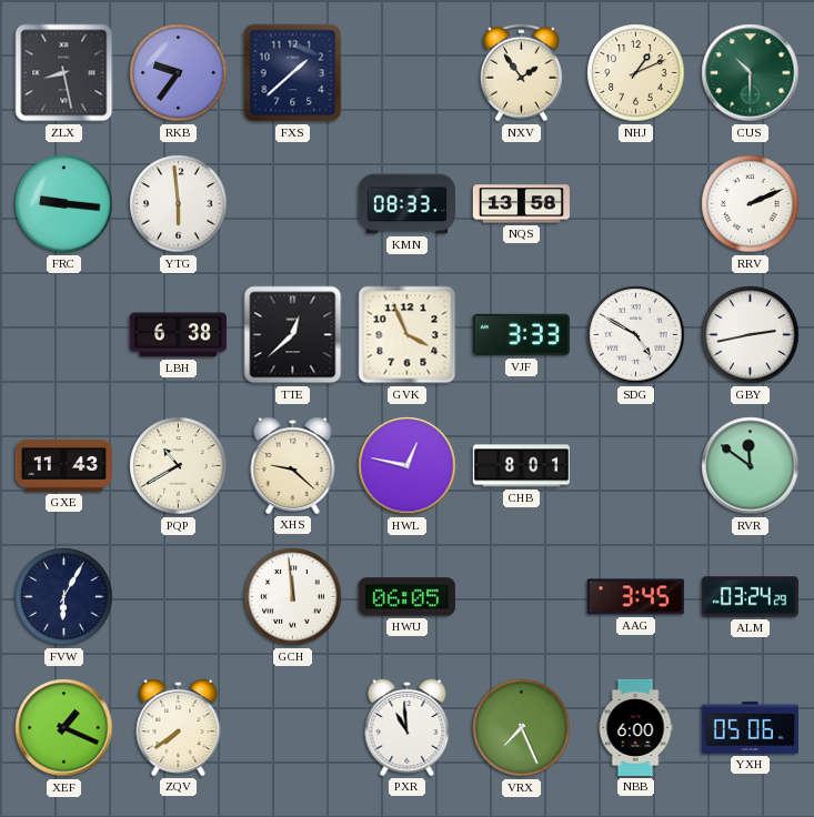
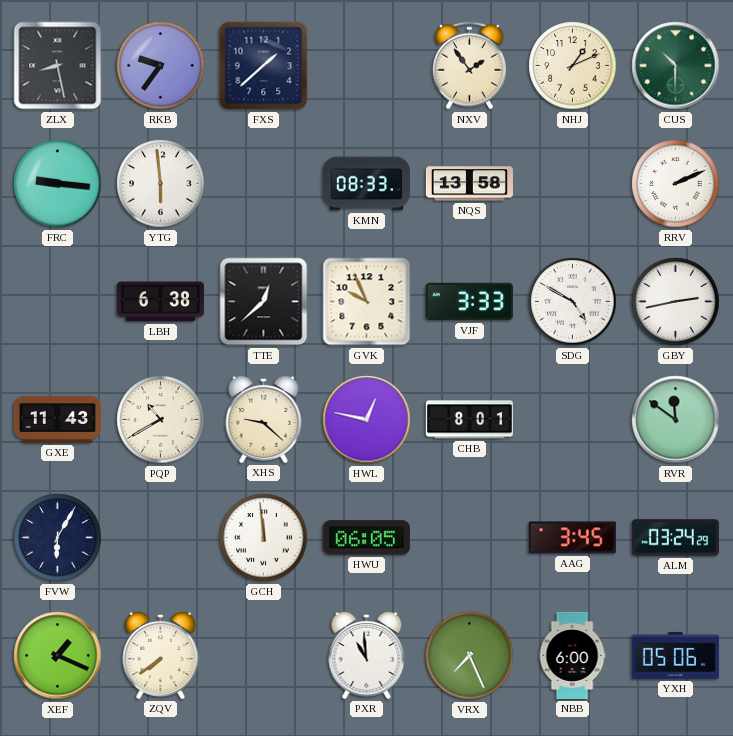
GVK: 3:56 -> 9:56
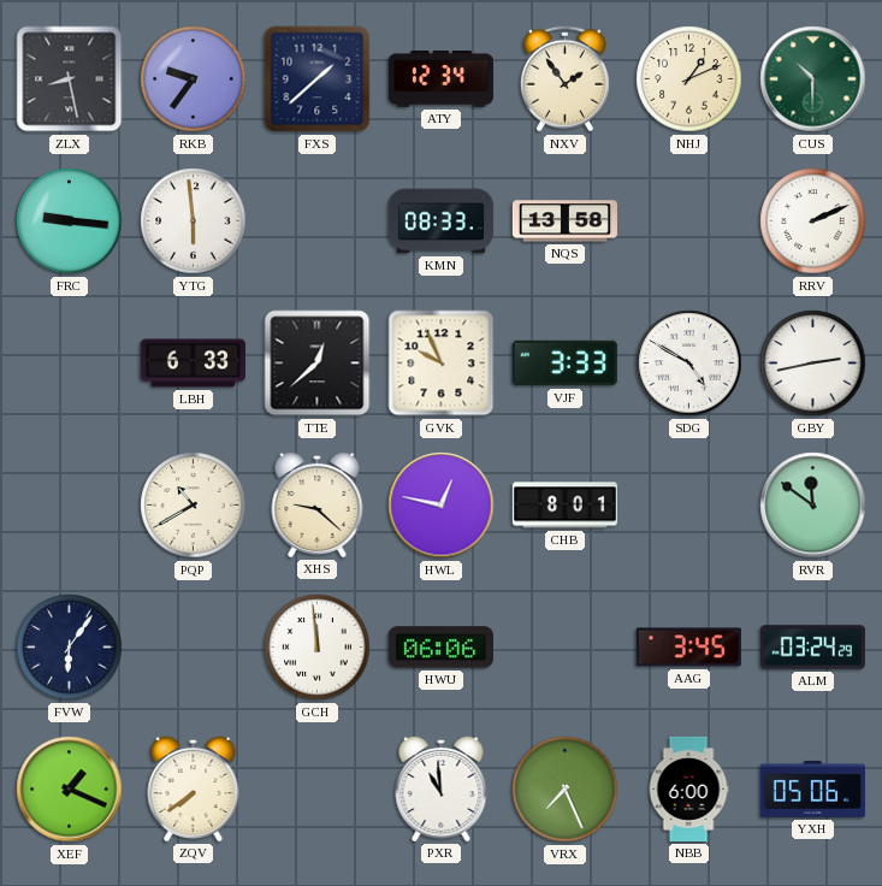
ATY: none -> 12:34
LBH: 6:38 -> 6:33
GXE: 11:43 -> none
FVW: 6:05 -> 6:06
HWU: 06:05 -> 06:06
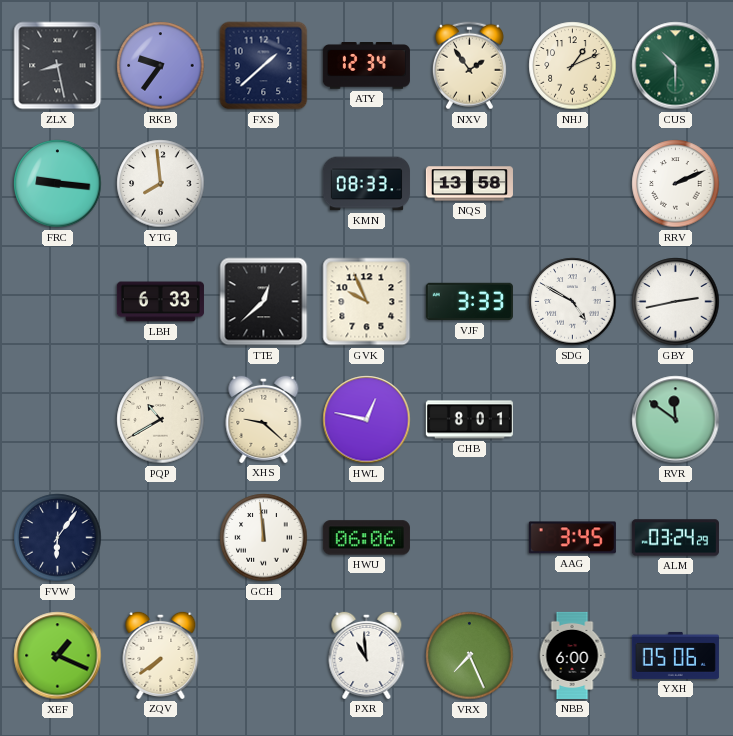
YTG: 5:59 -> 7:59
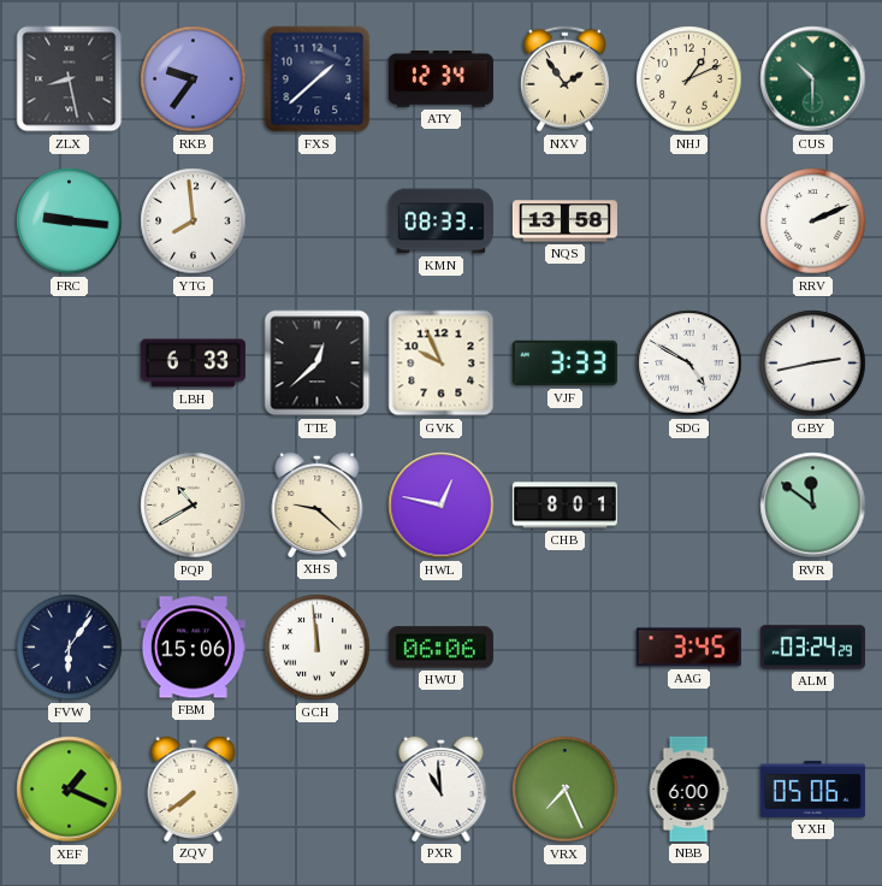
FBM: none -> 15:06
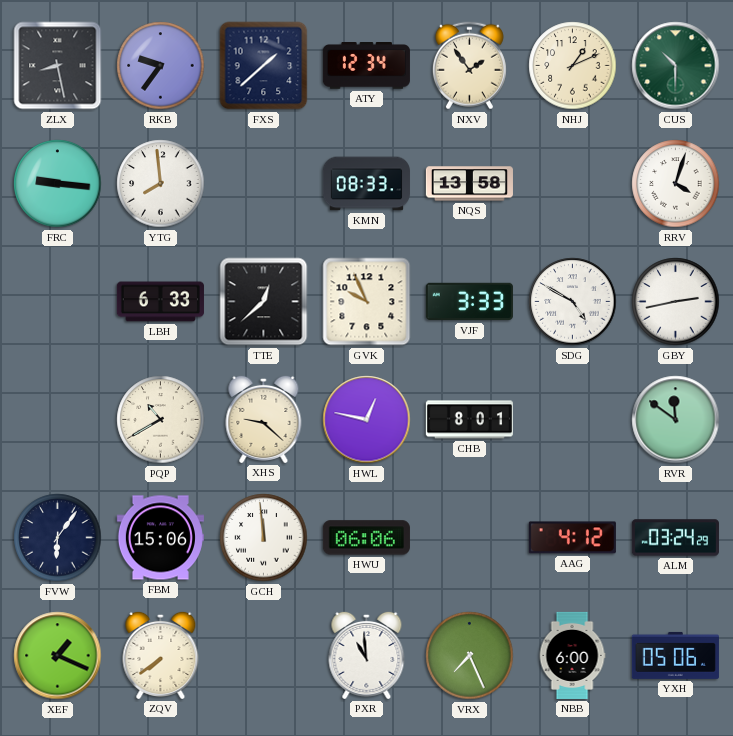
RRV: 2:11 -> 4:03
AAG: 3:45 -> 4:12
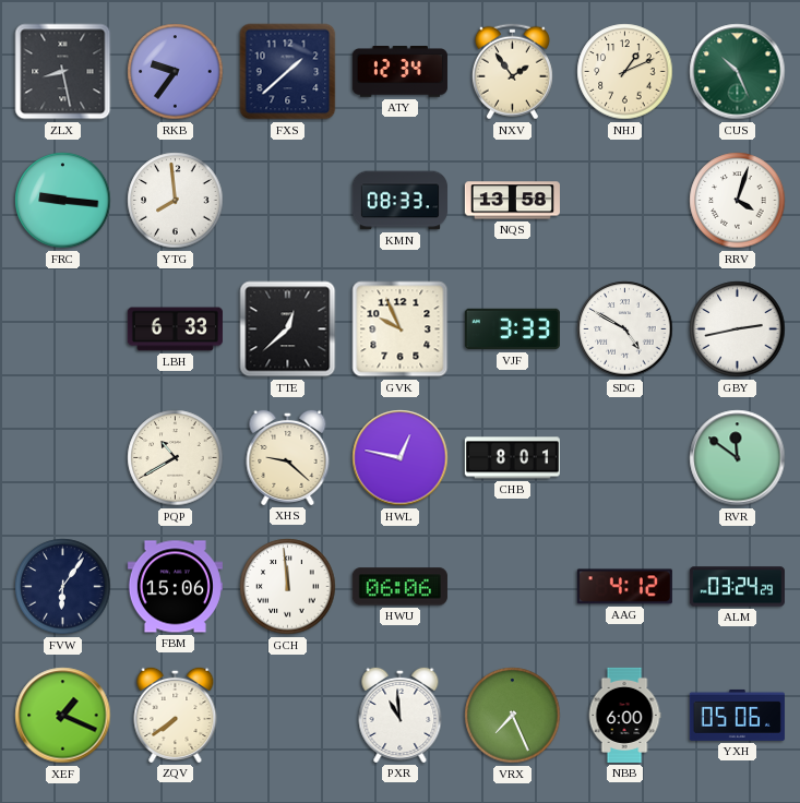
CUS: 10:30 -> 10:26
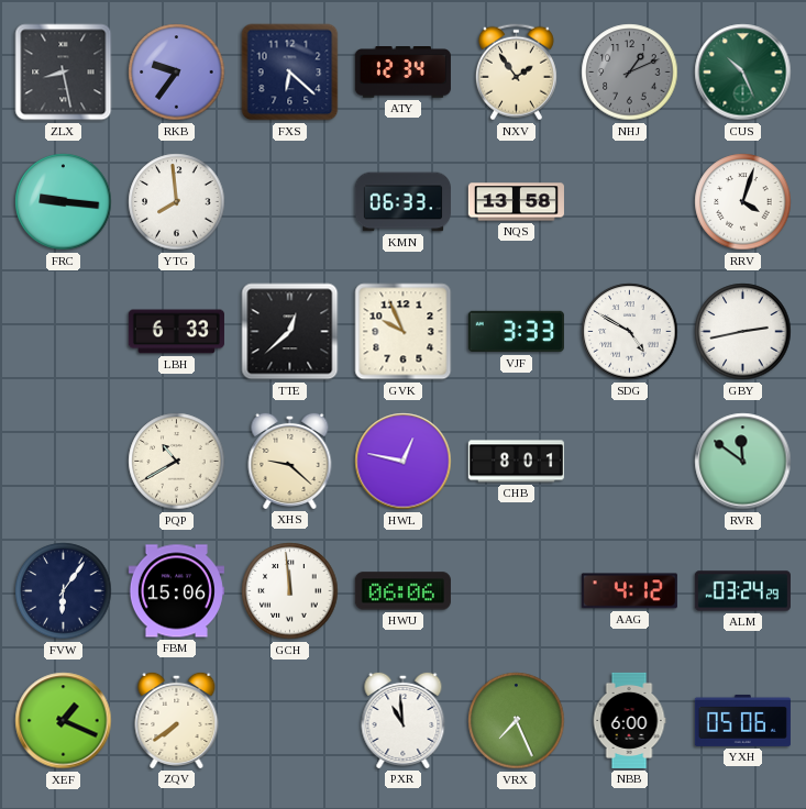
FXS: 1:38 -> 6:22
NHJ dial: cream -> grey
KMN: 08:33 -> 06:33
